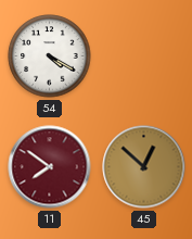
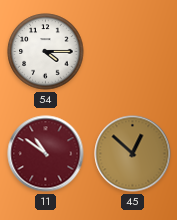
54: 4:20 -> 4:15
11: 7:51 -> 10:51
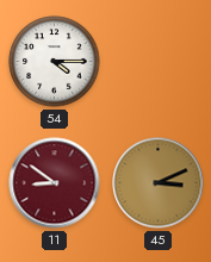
11: 10:51 -> 8:51
45: 12:52 -> 3:11
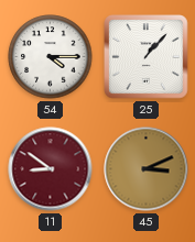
25: none -> 1:07
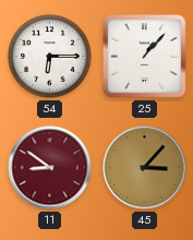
54: 4:15 -> 6:15
45: 3:11 -> 3:07
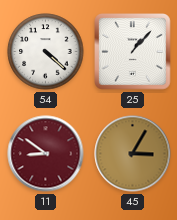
54: 6:15 -> 4:22
45: 3:07 -> 3:05
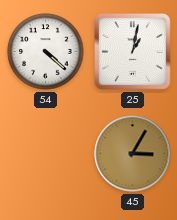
25: 1:07 -> 1:02
11: 8:51 -> none
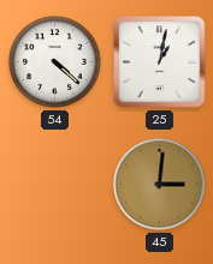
45: 3:05 -> 3:01
